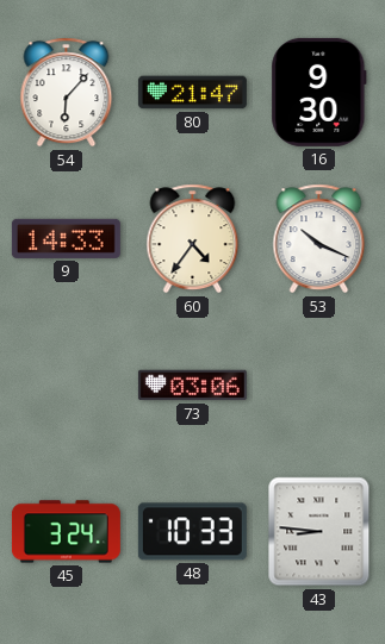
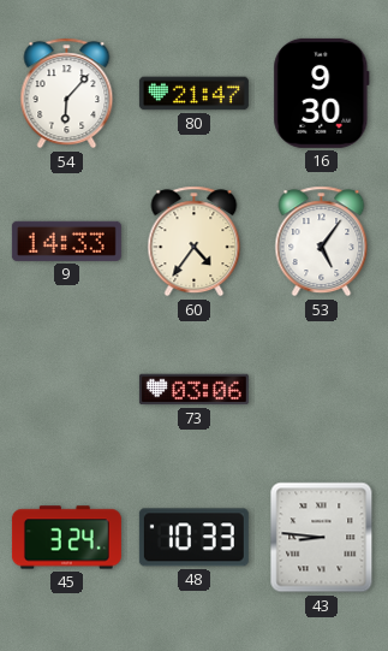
53: 10:19 -> 5:06
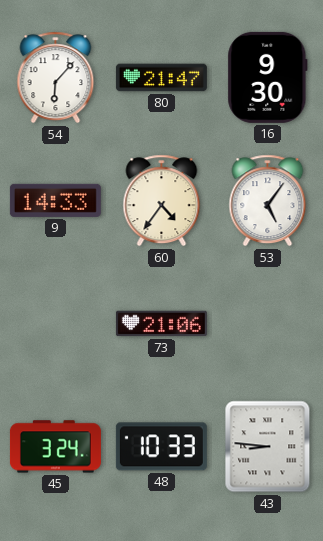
73: 03:06 -> 21:06
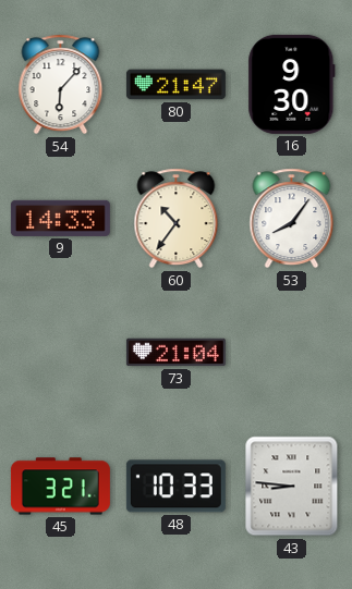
60: 4:36 -> 10:36
53: 5:06 -> 8:06
73: 21:06 -> 21:04
45: 3:24 -> 3:21
